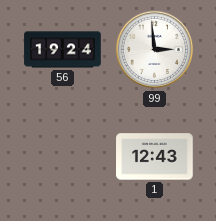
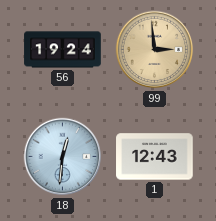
99 dial: white -> champagne
18: none -> 12:31
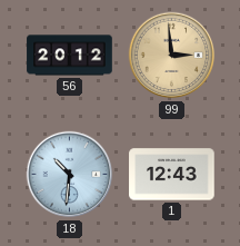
56: 19:24 -> 20:12
18: 12:31 -> 10:31
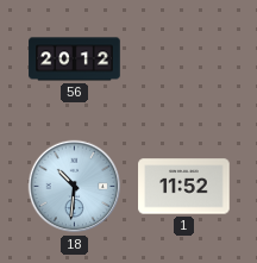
99: 2:59 -> none
1: 12:43 -> 11:52
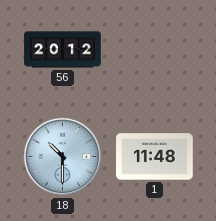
18: 10:31 -> 10:30
1: 11:52 -> 11:48
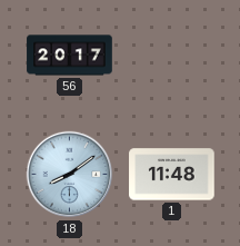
56: 20:12 -> 20:17
18: 10:30 -> 8:09
